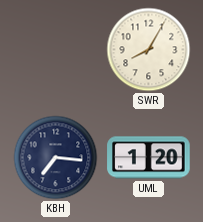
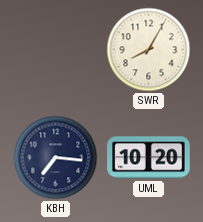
UML: 1:20 -> 10:20
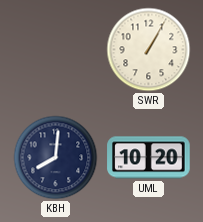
SWR: 8:05 -> 1:05
KBH: 7:16 -> 8:01
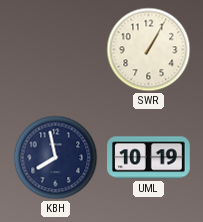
KBH: 8:01 -> 7:58
UML: 10:20 -> 10:19
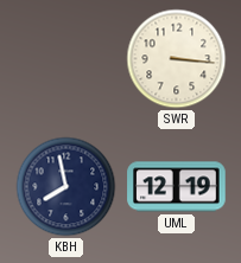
SWR: 1:05 -> 3:16
UML: 10:19 -> 12:19
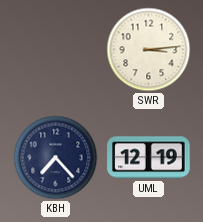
SWR: 3:16 -> 3:14
KBH: 7:58 -> 7:23
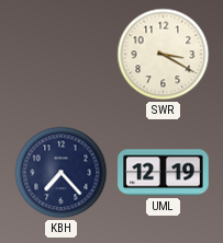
SWR: 3:14 -> 3:20
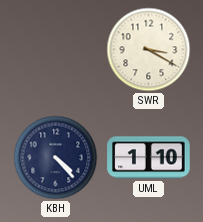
KBH: 7:23 -> 4:23
UML: 12:19 -> 1:10
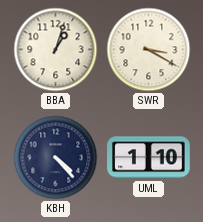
BBA: none -> 1:03
